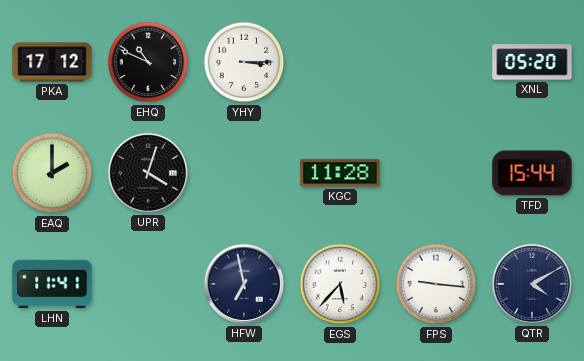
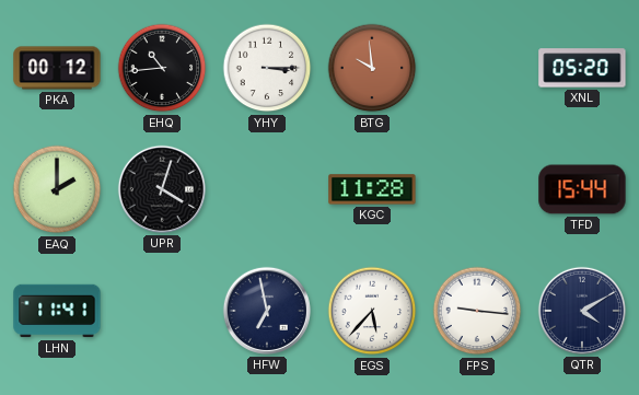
PKA: 17:12 -> 00:12
EHQ: 10:49 -> 10:44
BTG: none -> 9:59
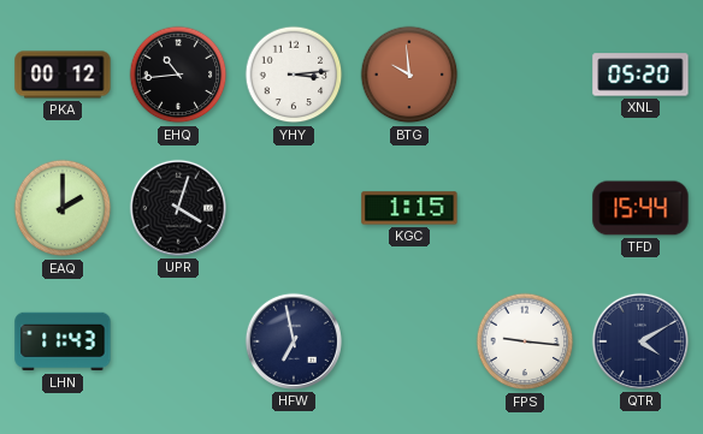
YHY: 3:15 -> 3:14
KGC: 11:28 -> 1:15
LHN: 11:41 -> 11:43
EGS: 5:37 -> none
